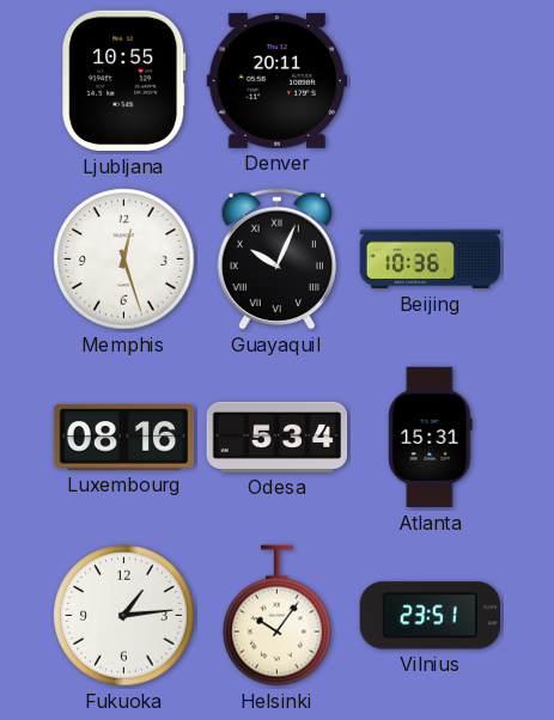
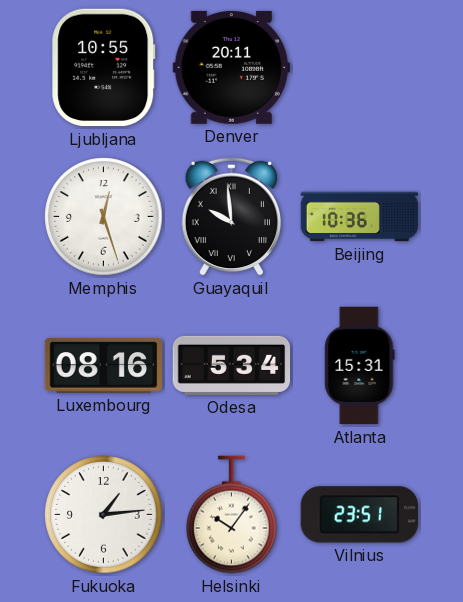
Guayaquil: 10:04 -> 9:59
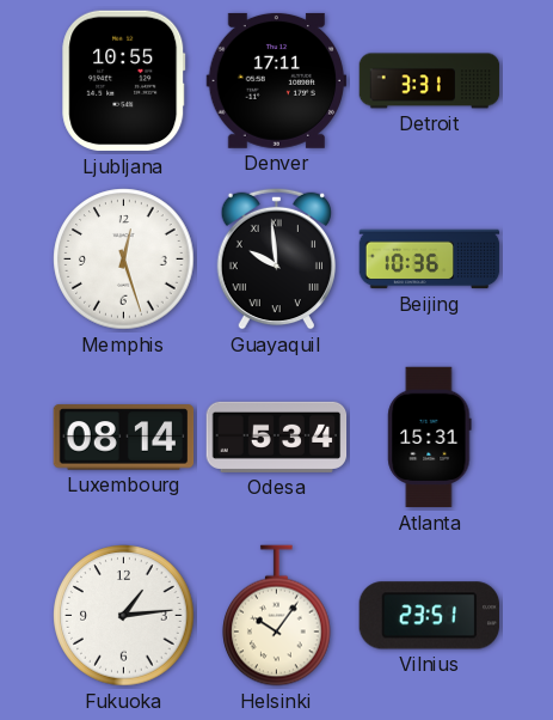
Denver: 20:11 -> 17:11
Detroit: none -> 3:31
Luxembourg: 08:16 -> 08:14
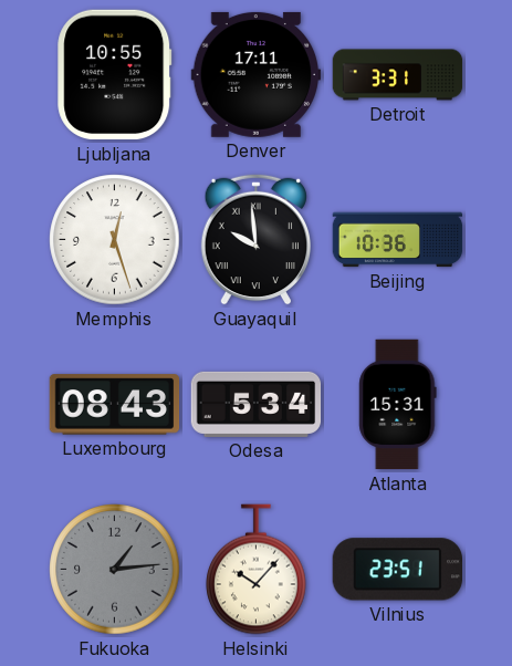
Luxembourg: 08:14 -> 08:43
Fukuoka dial: white -> grey
Helsinki: 10:06 -> 10:07
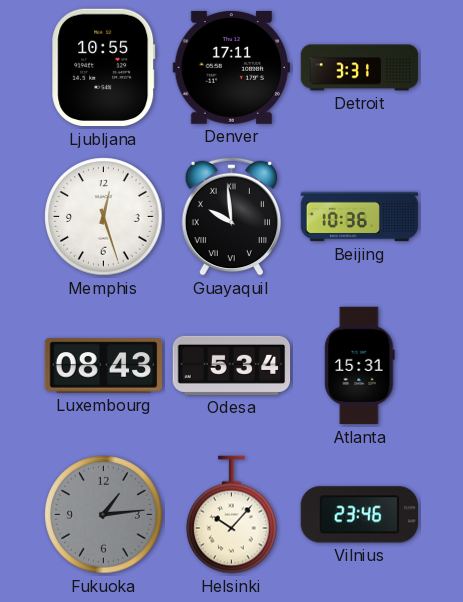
Vilnius: 23:51 -> 23:46
